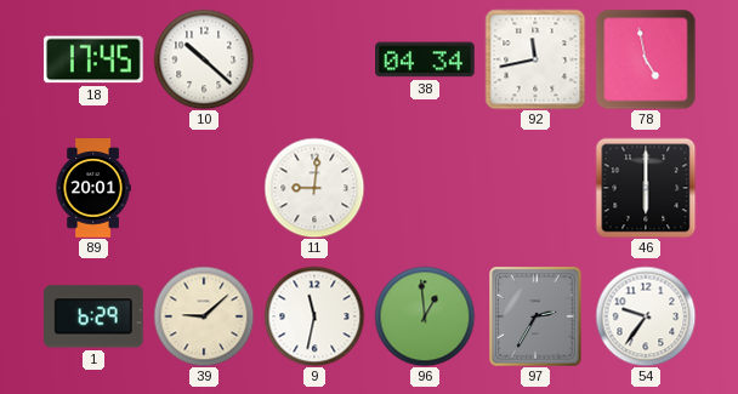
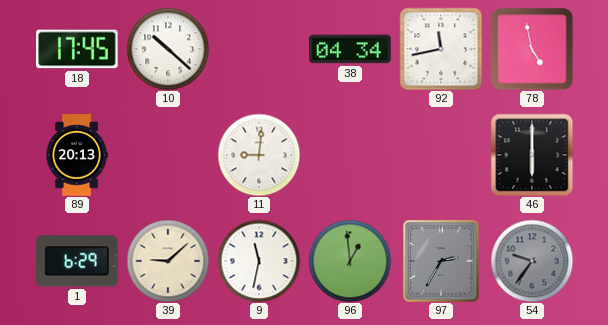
89: 20:01 -> 20:13
54 dial: white -> grey
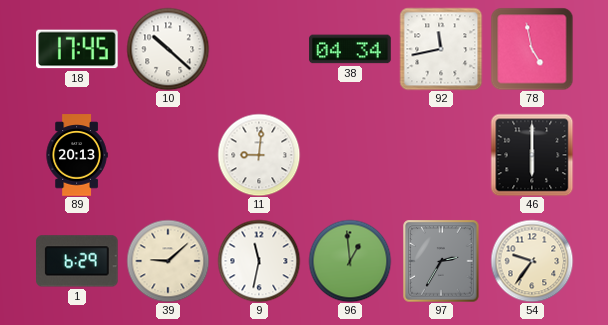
54 dial: grey -> cream
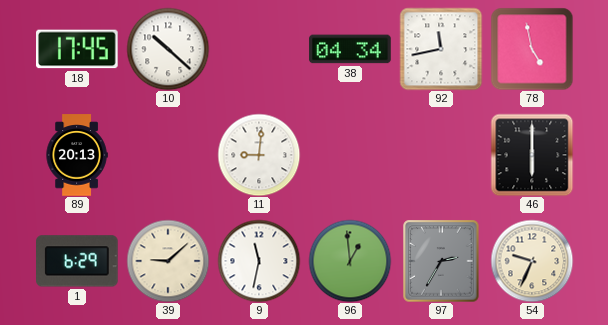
54: 9:36 -> 9:34
